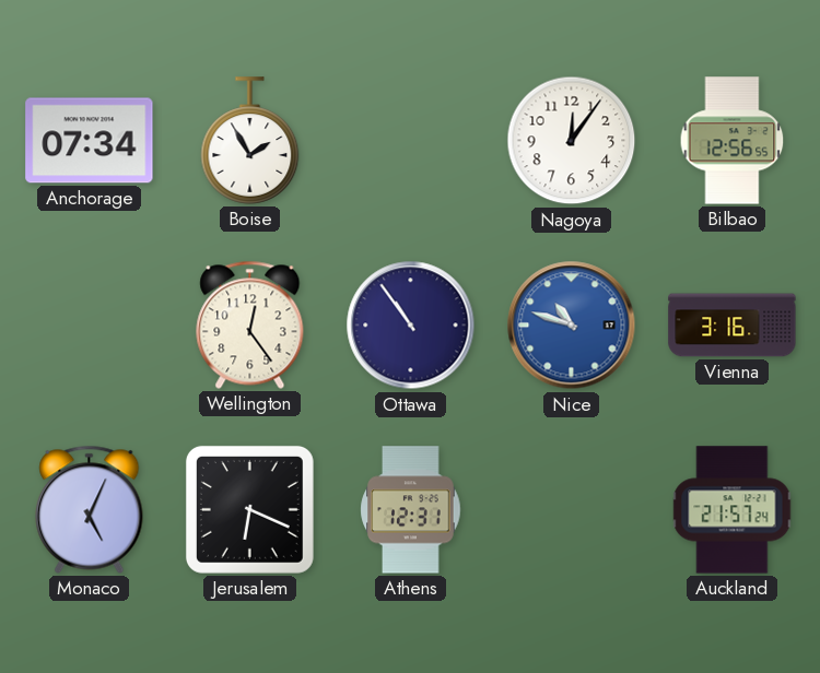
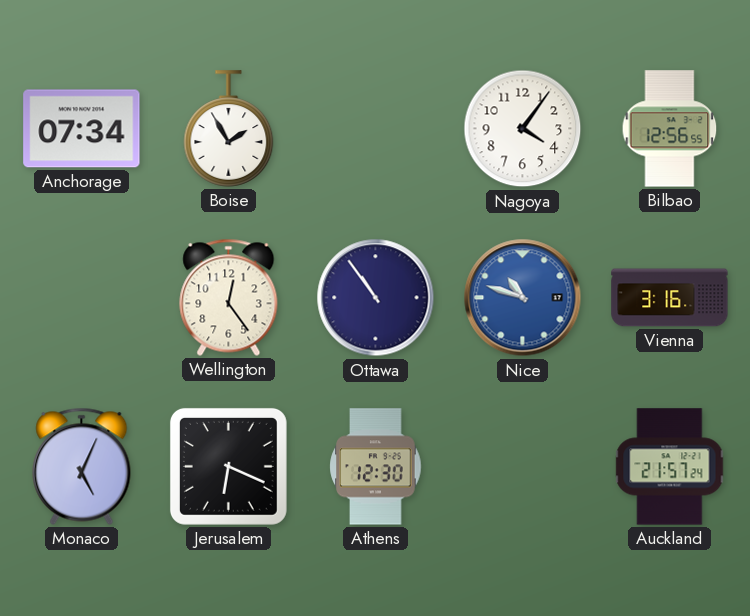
Nagoya: 12:06 -> 4:06
Athens: 12:31 -> 12:30
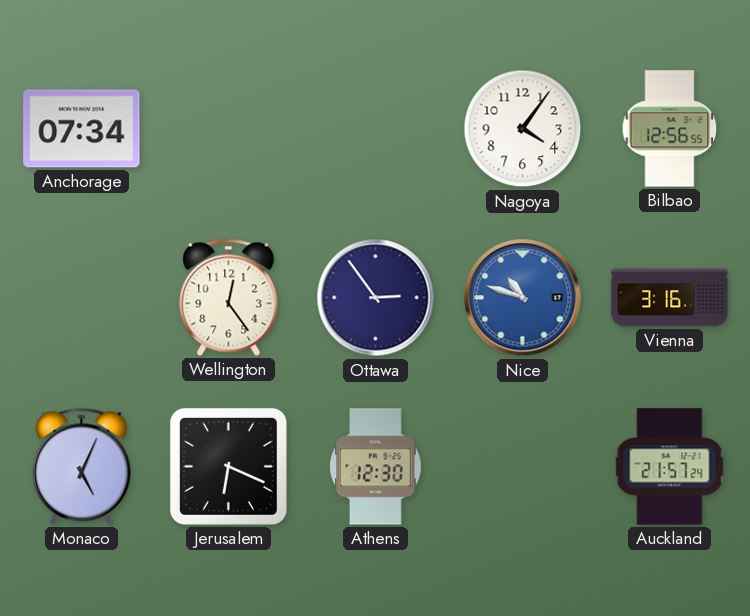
Boise: 1:55 -> none
Ottawa: 10:54 -> 2:54
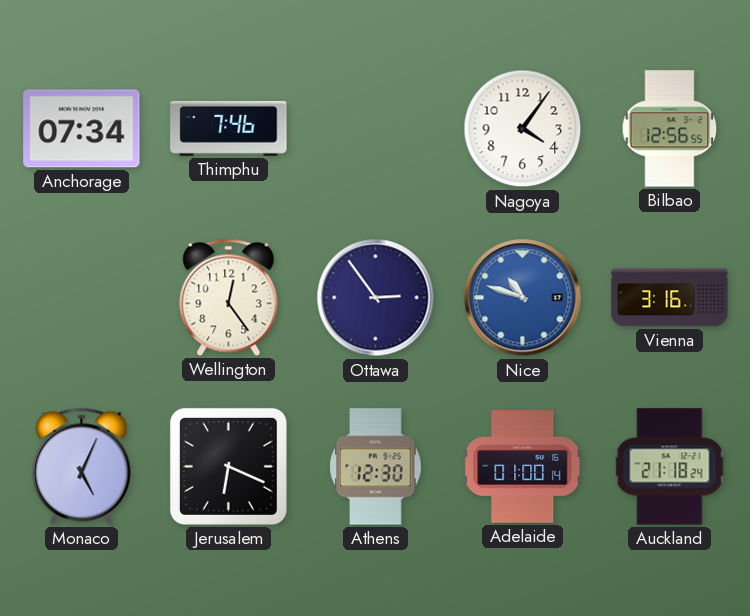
Thimphu: none -> 7:46
Adelaide: none -> 01:00
Auckland: 21:57 -> 21:18
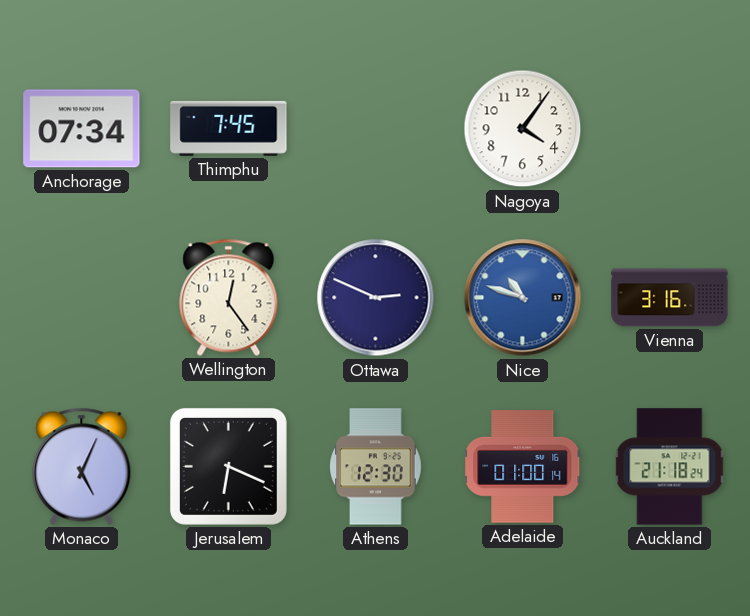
Thimphu: 7:46 -> 7:45
Bilbao: 12:56 -> none
Ottawa: 2:54 -> 2:49
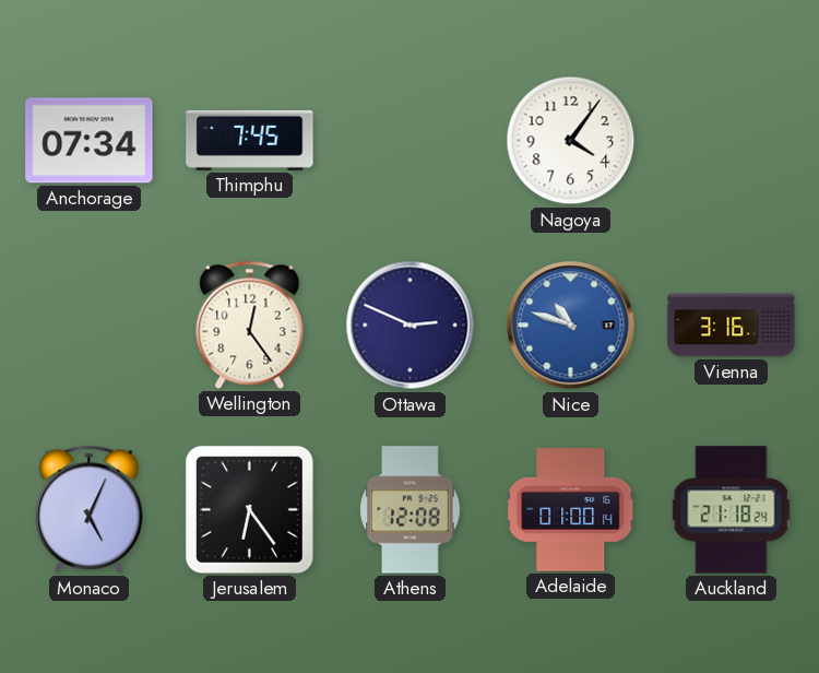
Jerusalem: 6:19 -> 6:24
Athens: 12:30 -> 12:08
